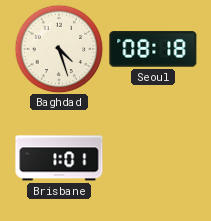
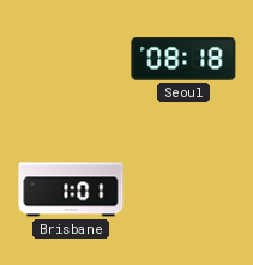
Baghdad: 4:27 -> none
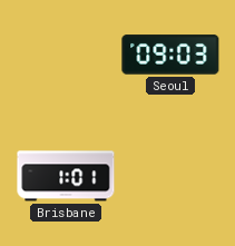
Seoul: 08:18 -> 09:03
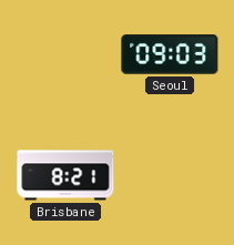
Brisbane: 1:01 -> 8:21
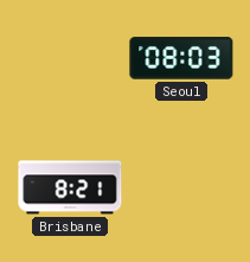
Seoul: 09:03 -> 08:03
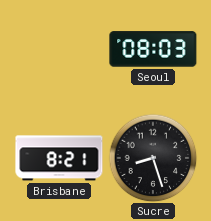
Sucre: none -> 8:27
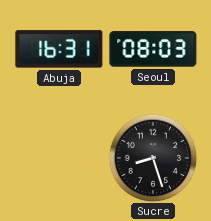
Abuja: none -> 16:31
Brisbane: 8:21 -> none
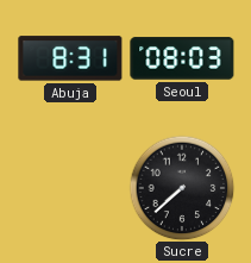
Abuja: 16:31 -> 8:31
Sucre: 8:27 -> 7:38
